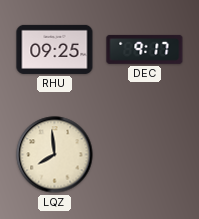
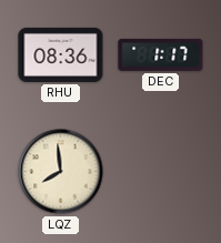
RHU: 09:25 -> 08:36
DEC: 9:17 -> 1:17
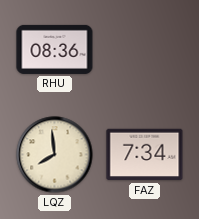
DEC: 1:17 -> none
FAZ: none -> 7:34
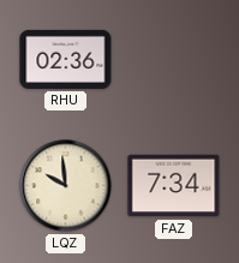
RHU: 08:36 -> 02:36
LQZ: 7:59 -> 9:59
